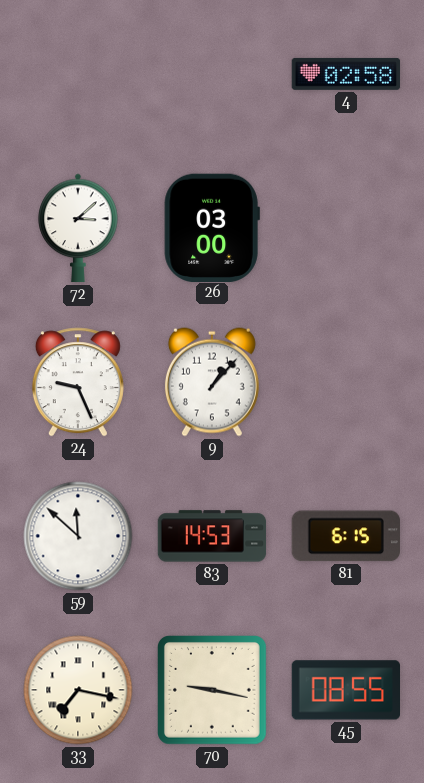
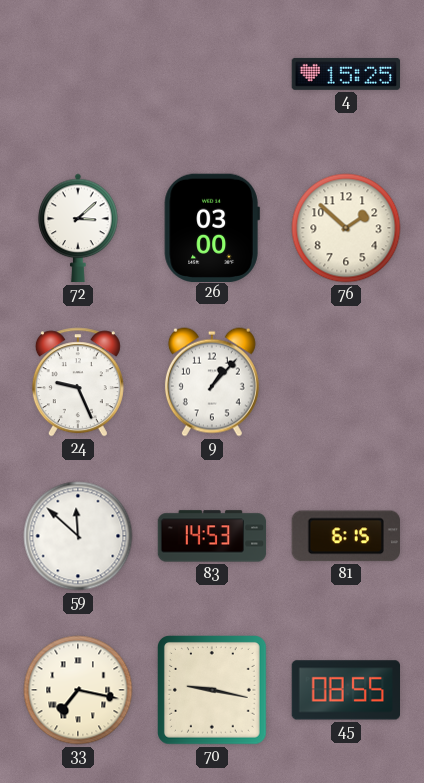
4: 02:58 -> 15:25
76: none -> 1:52
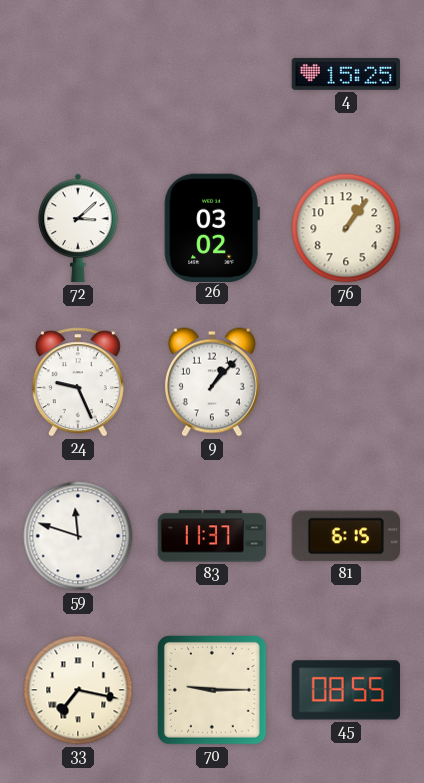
26: 03:00 -> 03:02
76: 1:52 -> 1:06
59: 11:52 -> 11:48
83: 14:53 -> 11:37
70: 9:17 -> 9:15
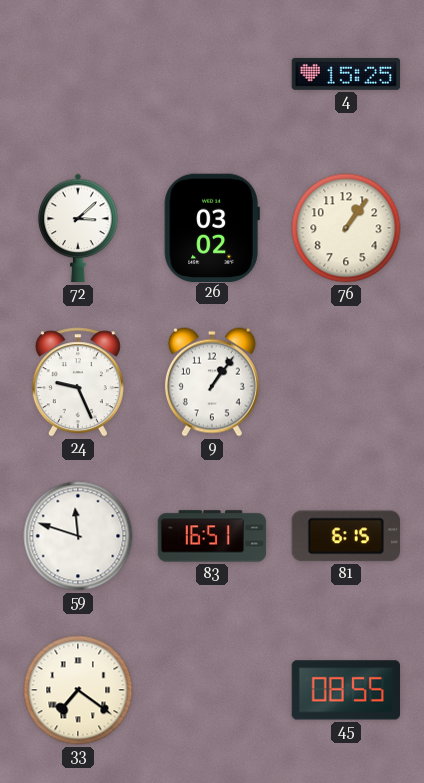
9: 1:07 -> 1:06
83: 11:37 -> 16:51
33: 7:17 -> 7:21
70: 9:15 -> none
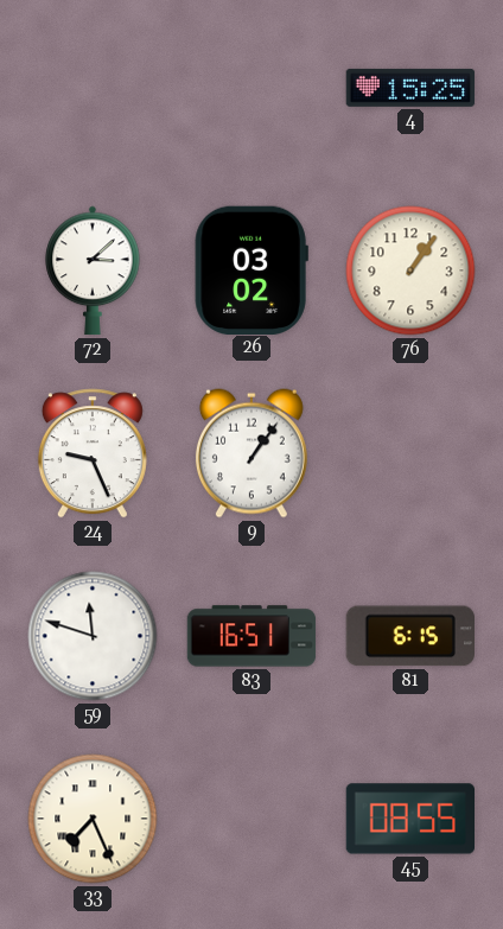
33: 7:21 -> 7:26
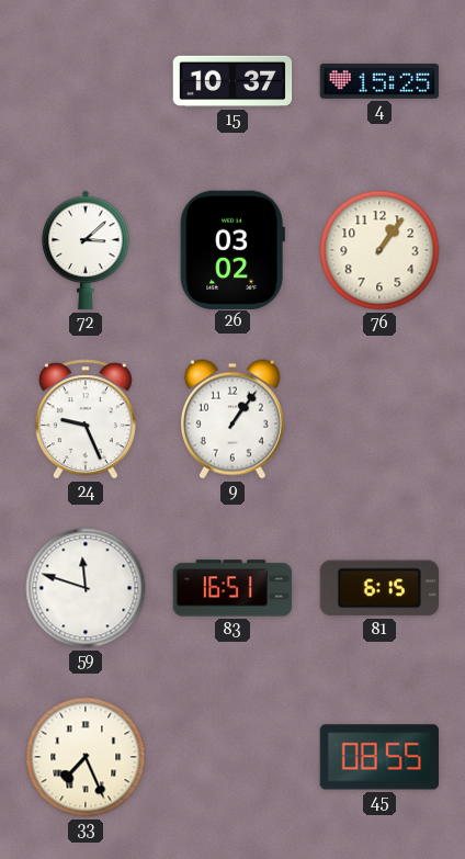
15: none -> 10:37
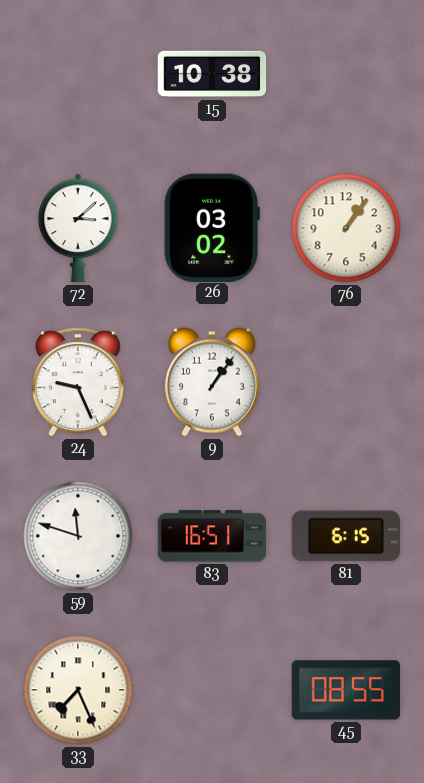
15: 10:37 -> 10:38
4: 15:25 -> none
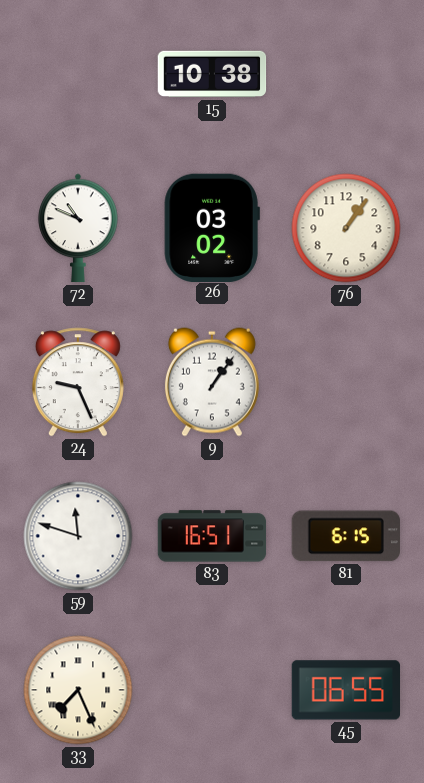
72: 3:08 -> 10:49
45: 08:55 -> 06:55
